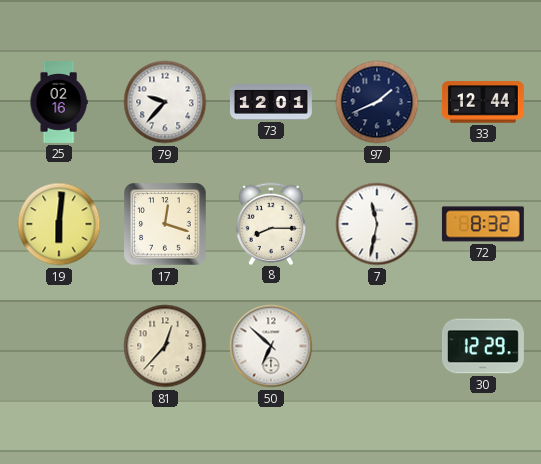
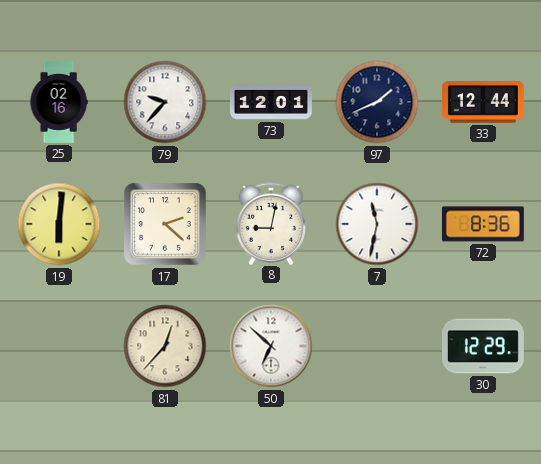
17: 12:18 -> 2:22
8: 8:15 -> 9:02
72: 8:32 -> 8:36
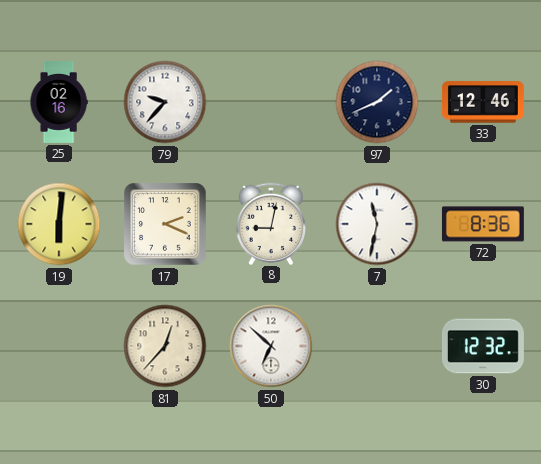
73: 12:01 -> none
33: 12:44 -> 12:46
17: 2:22 -> 2:19
30: 12:29 -> 12:32
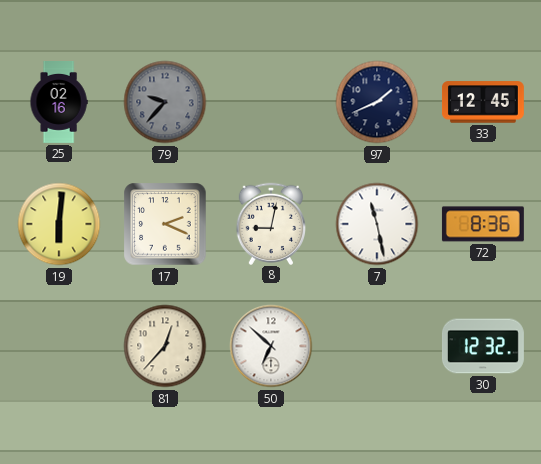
79 dial: white -> grey
33: 12:46 -> 12:45
7: 11:32 -> 11:28
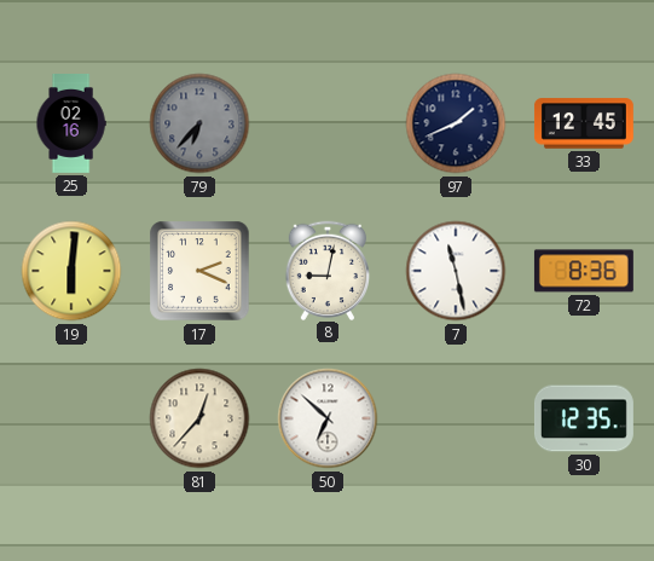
79: 9:37 -> 6:37
30: 12:32 -> 12:35
